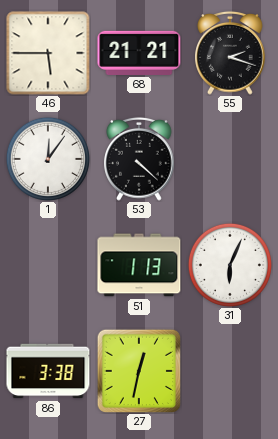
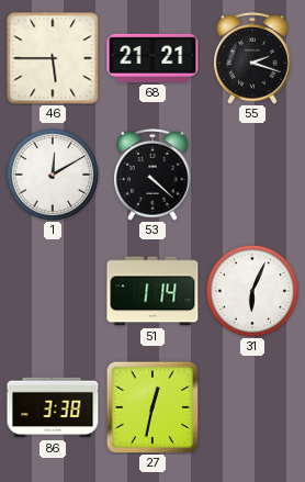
1: 12:06 -> 12:10
51: 1:13 -> 1:14
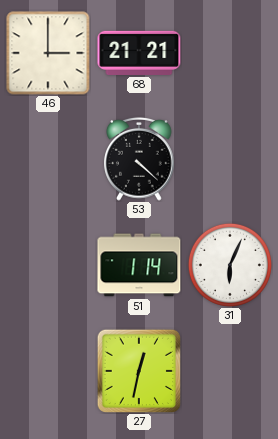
46: 5:45 -> 3:00
55: 2:18 -> none
1: 12:10 -> none
86: 3:38 -> none
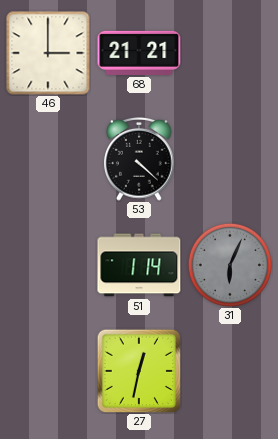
31 dial: white -> grey
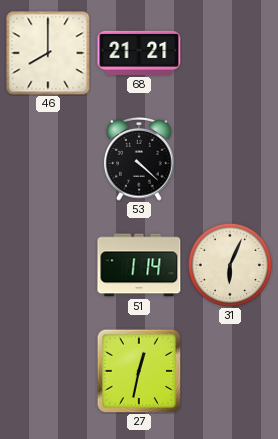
46: 3:00 -> 8:00
31 dial: grey -> cream
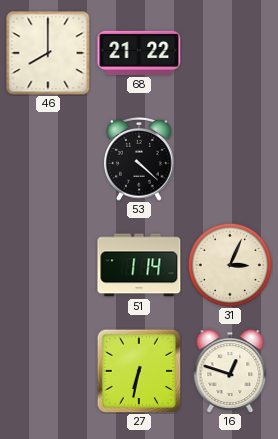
68: 21:21 -> 21:22
31: 6:04 -> 3:04
27: 12:32 -> 6:32
16: none -> 12:48
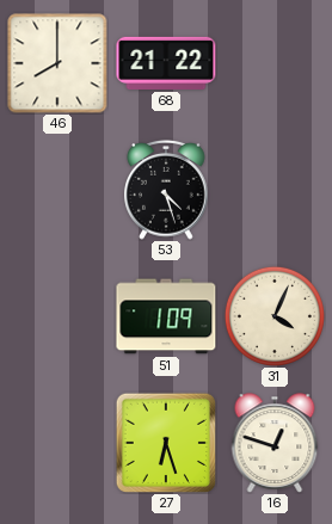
53: 4:22 -> 4:27
51: 1:14 -> 1:09
31: 3:04 -> 4:04
27: 6:32 -> 6:27
